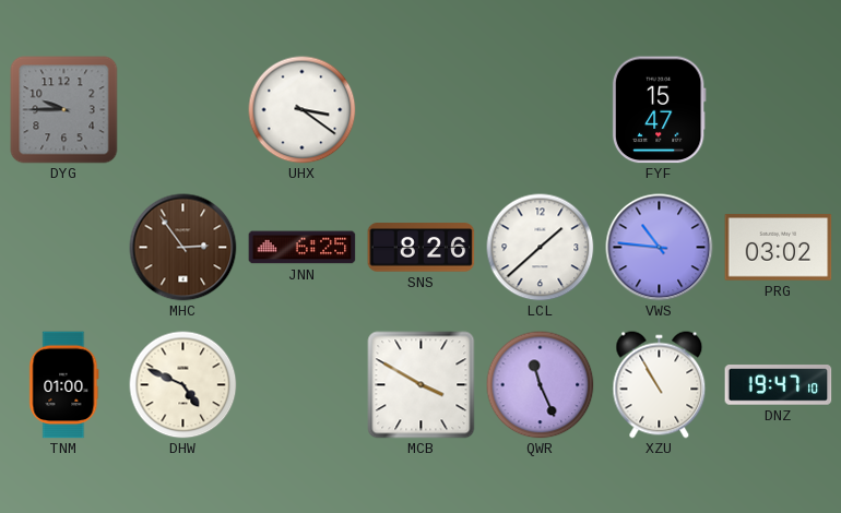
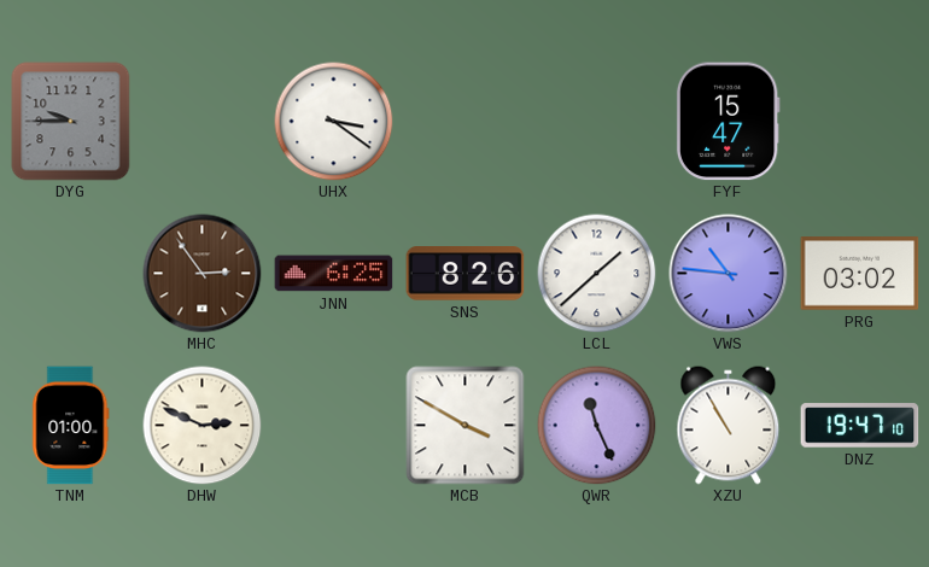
DHW: 4:49 -> 2:49
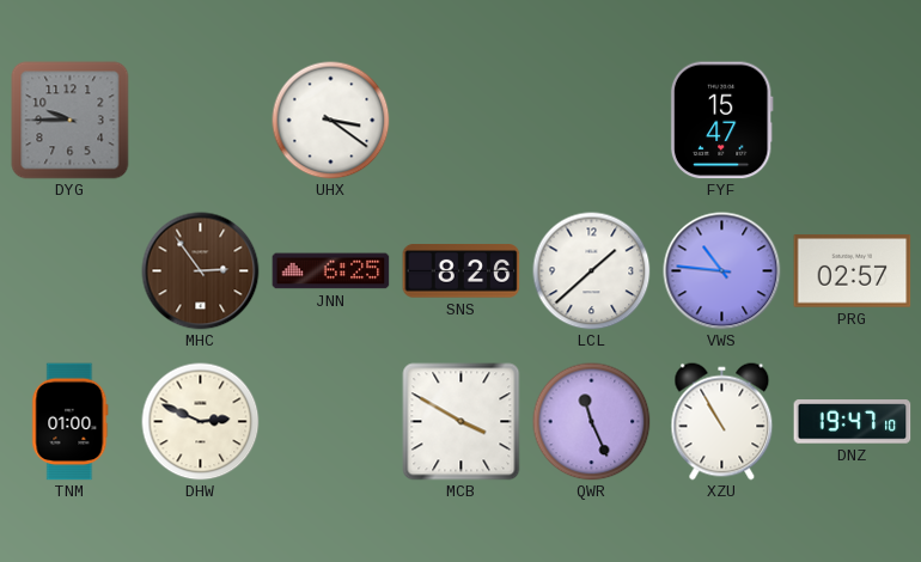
PRG: 03:02 -> 02:57
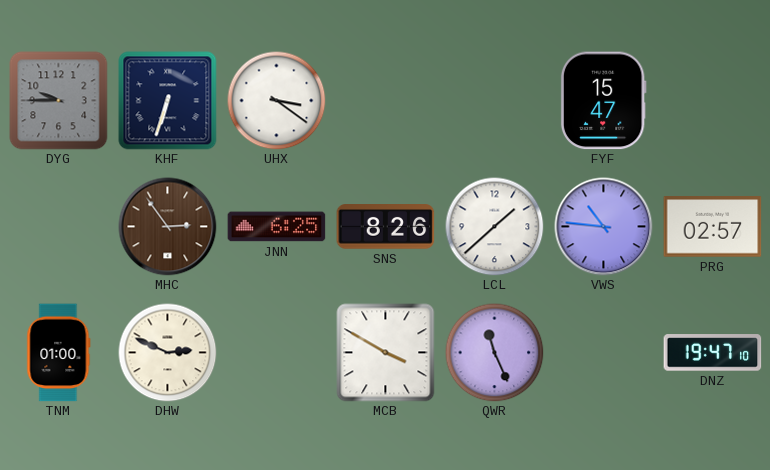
KHF: none -> 6:33
XZU: 10:55 -> none
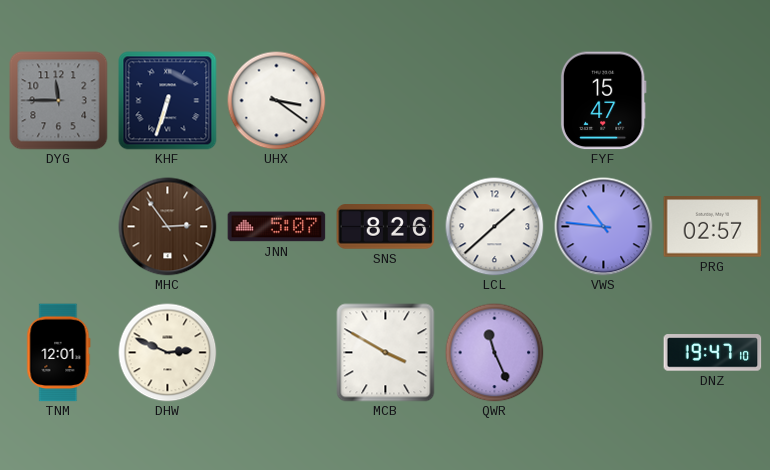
DYG: 9:45 -> 11:45
JNN: 6:25 -> 5:07
TNM: 01:00 -> 12:01
